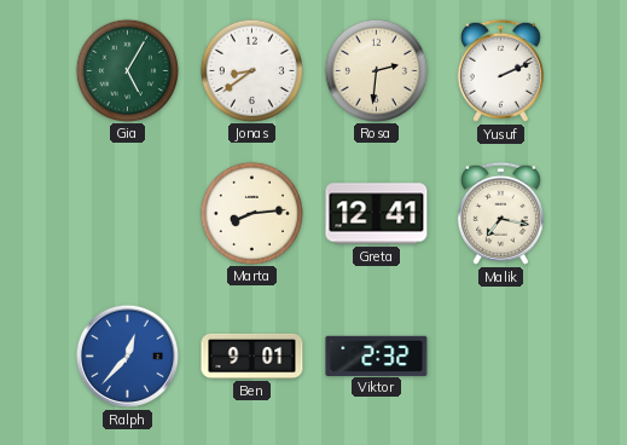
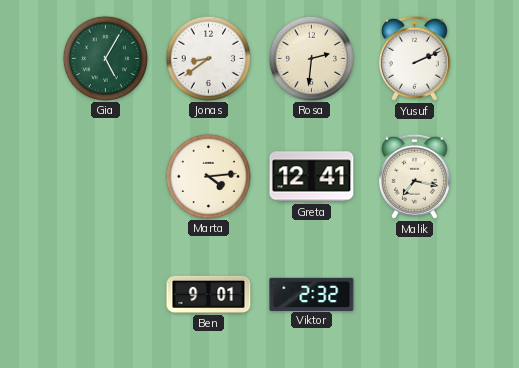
Marta: 8:14 -> 4:14
Ralph: 12:37 -> none
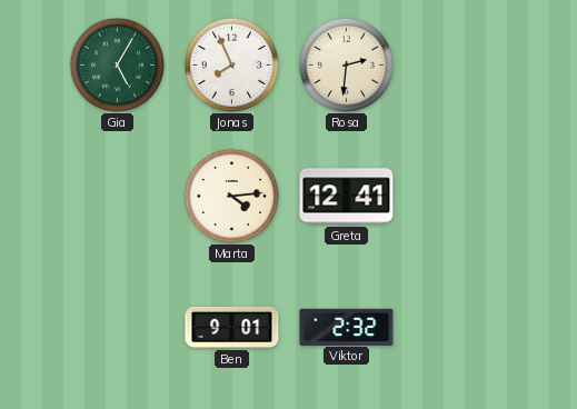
Jonas: 8:39 -> 7:56
Yusuf: 2:11 -> none
Malik: 7:17 -> none
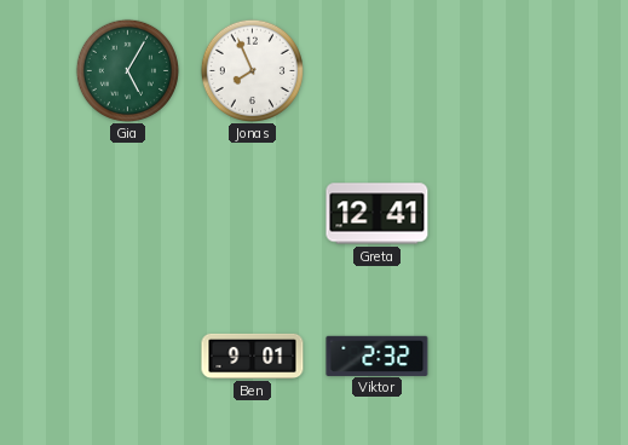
Rosa: 2:31 -> none
Marta: 4:14 -> none
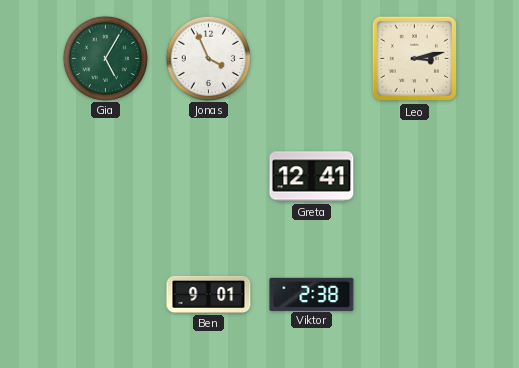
Jonas: 7:56 -> 3:56
Leo: none -> 3:13
Viktor: 2:32 -> 2:38
